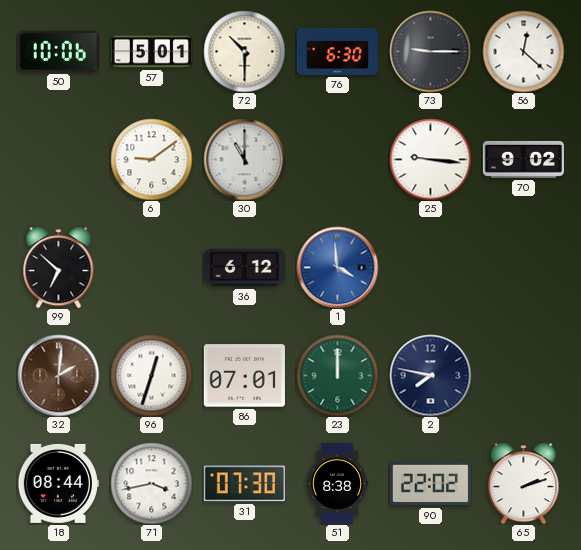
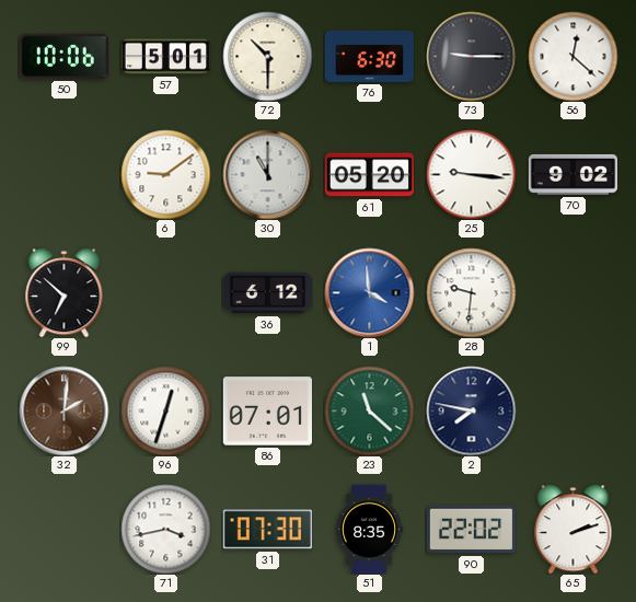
61: none -> 05:20
28: none -> 9:31
23: 12:00 -> 11:22
18: 08:44 -> none
51: 8:38 -> 8:35
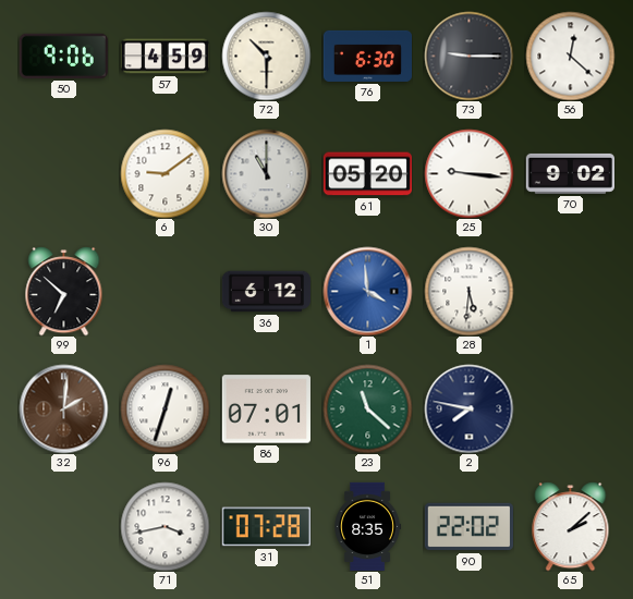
50: 10:06 -> 9:06
57: 5:01 -> 4:59
28: 9:31 -> 5:31
31: 07:30 -> 07:28
65: 2:12 -> 2:08
